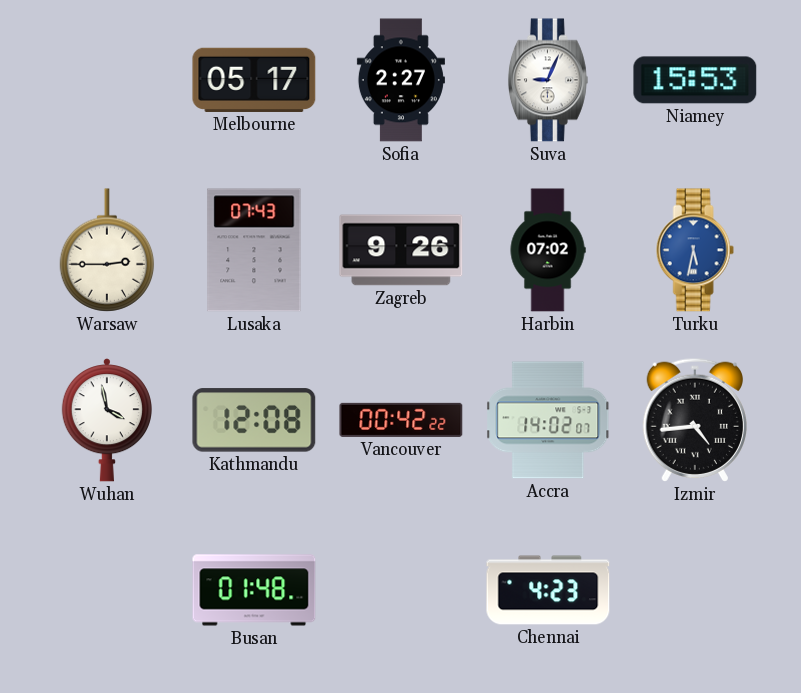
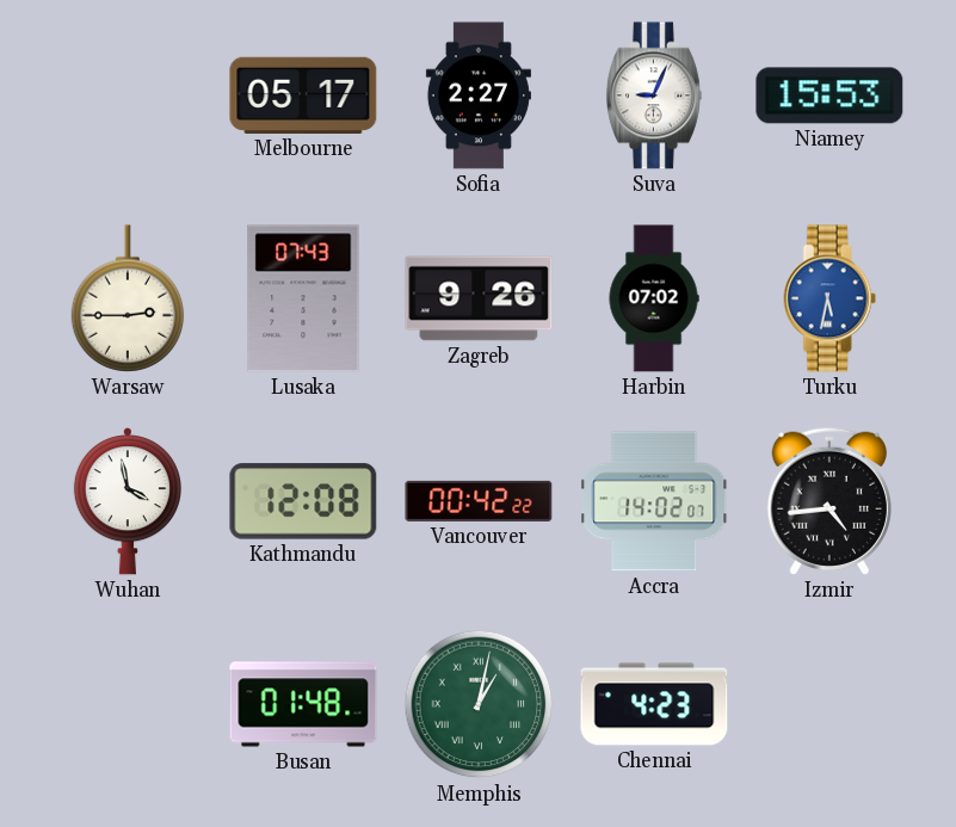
Memphis: none -> 1:02
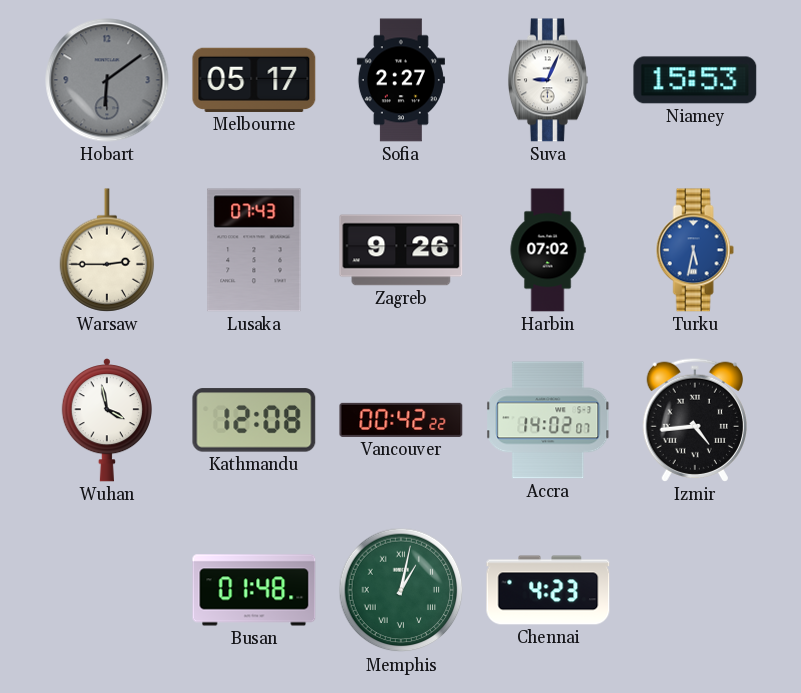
Hobart: none -> 6:09
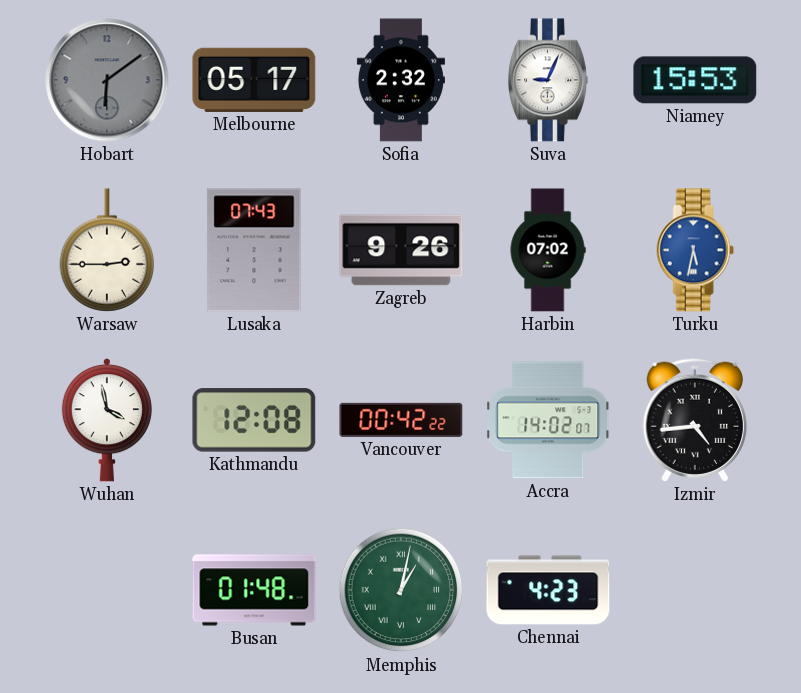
Sofia: 2:27 -> 2:32
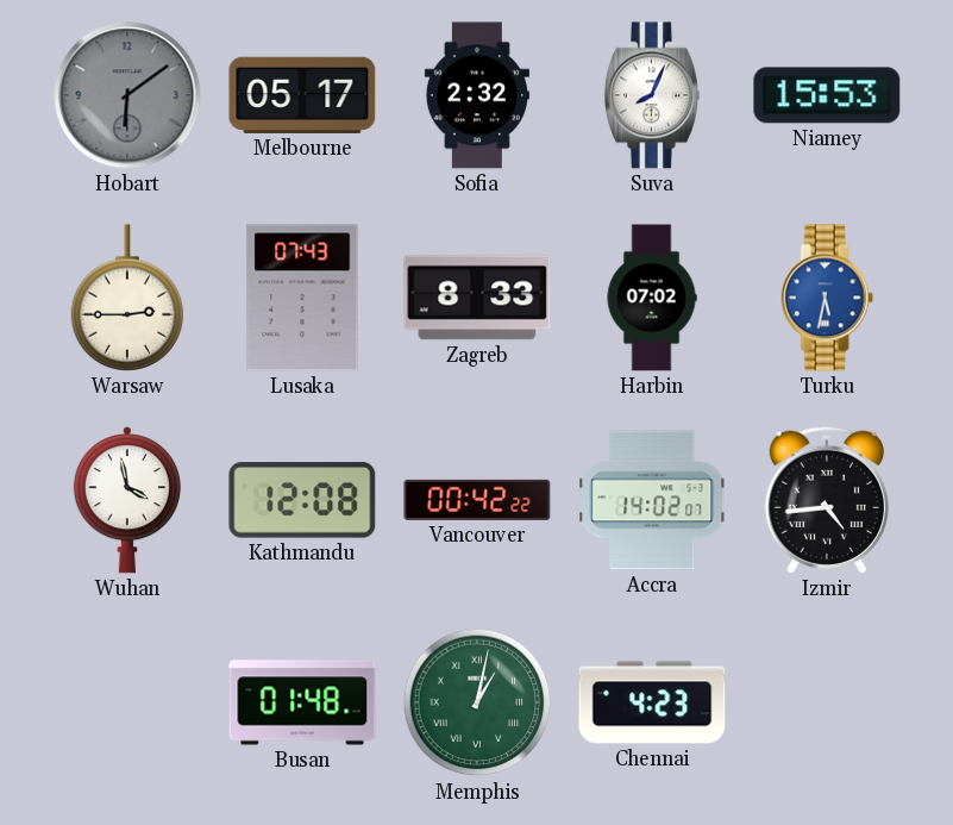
Suva: 9:04 -> 8:04
Zagreb: 9:26 -> 8:33
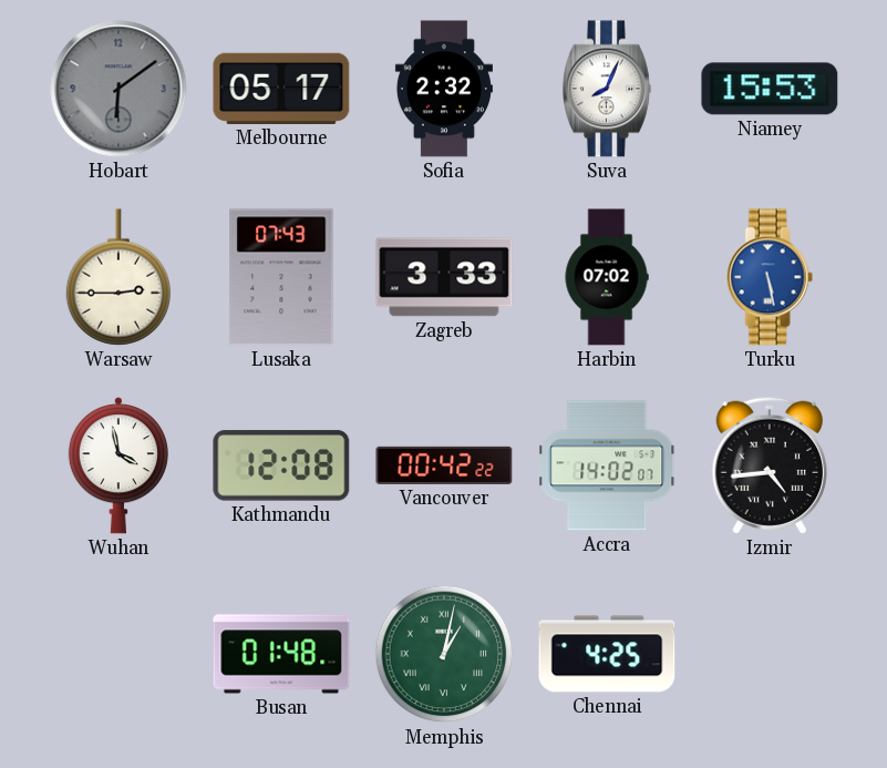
Zagreb: 8:33 -> 3:33
Turku: 5:32 -> 5:28
Chennai: 4:23 -> 4:25
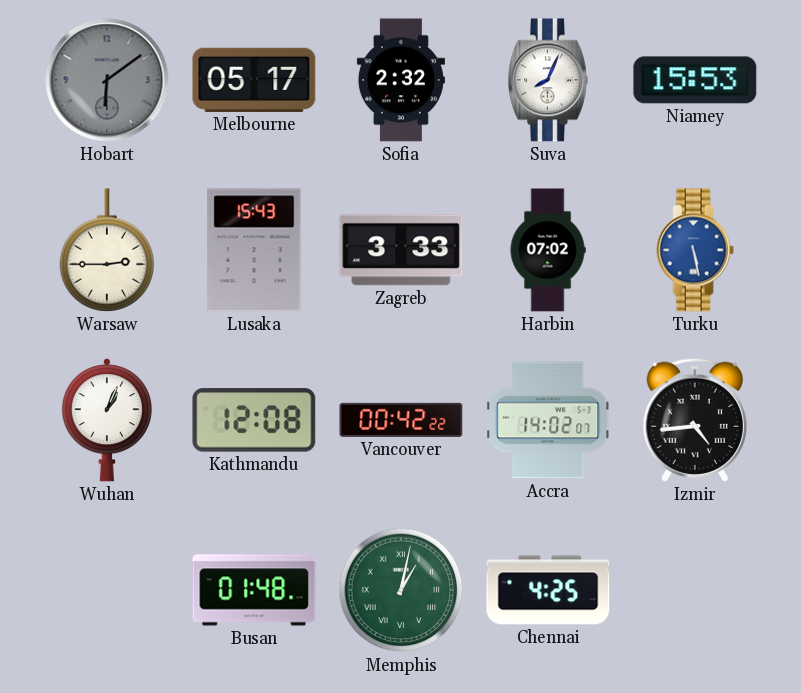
Lusaka: 07:43 -> 15:43
Wuhan: 3:58 -> 1:04
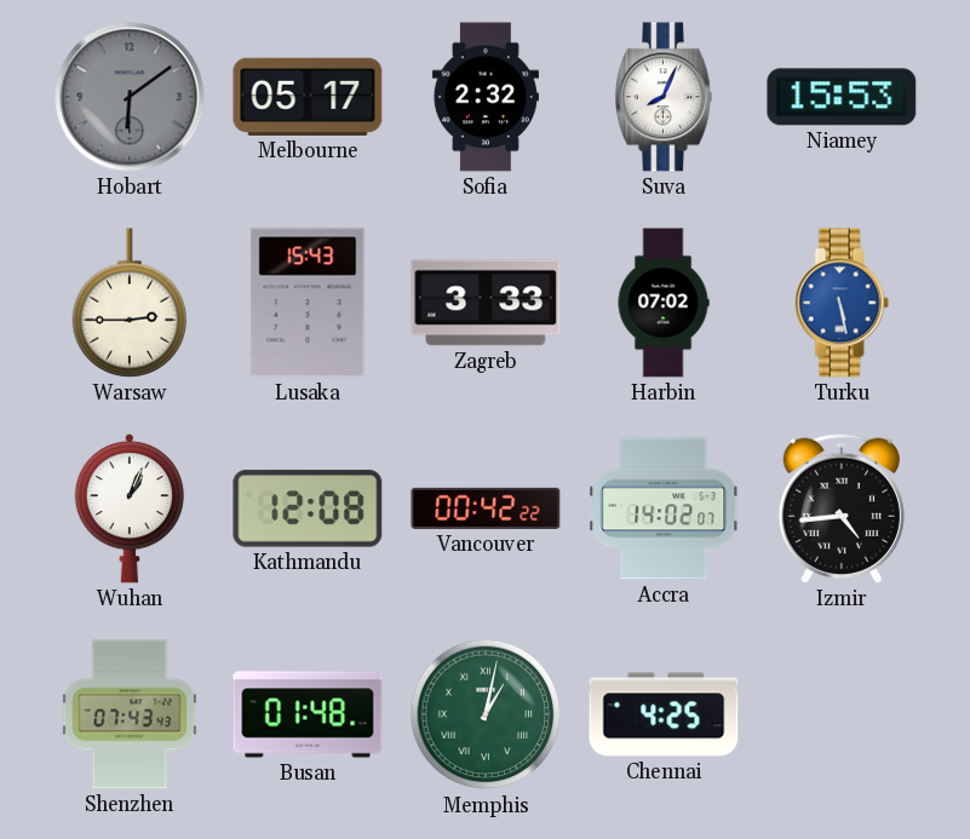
Shenzhen: none -> 07:43
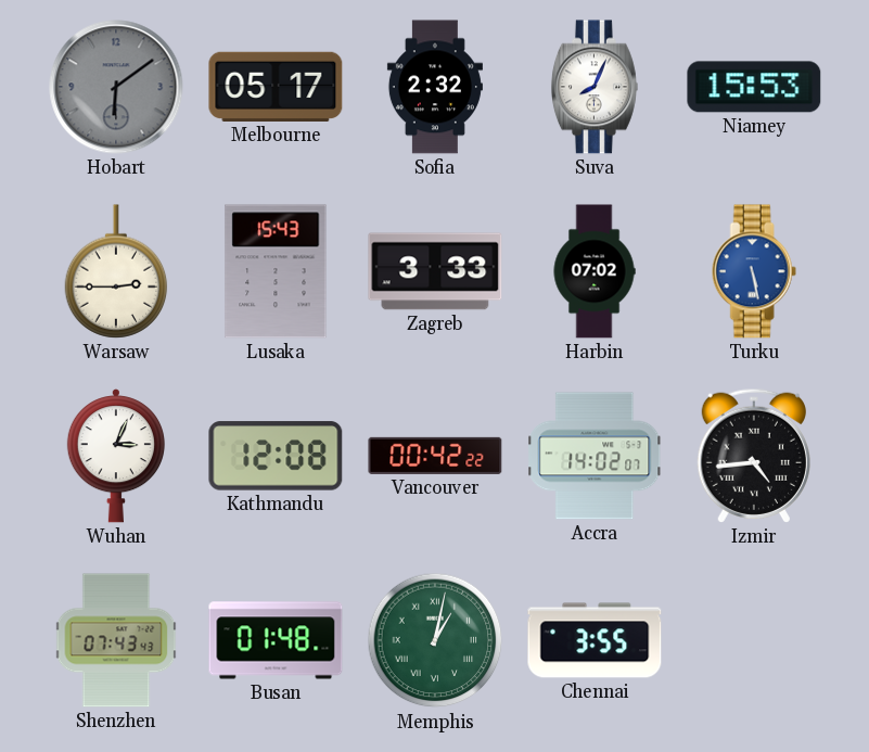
Wuhan: 1:04 -> 3:04
Chennai: 4:25 -> 3:55
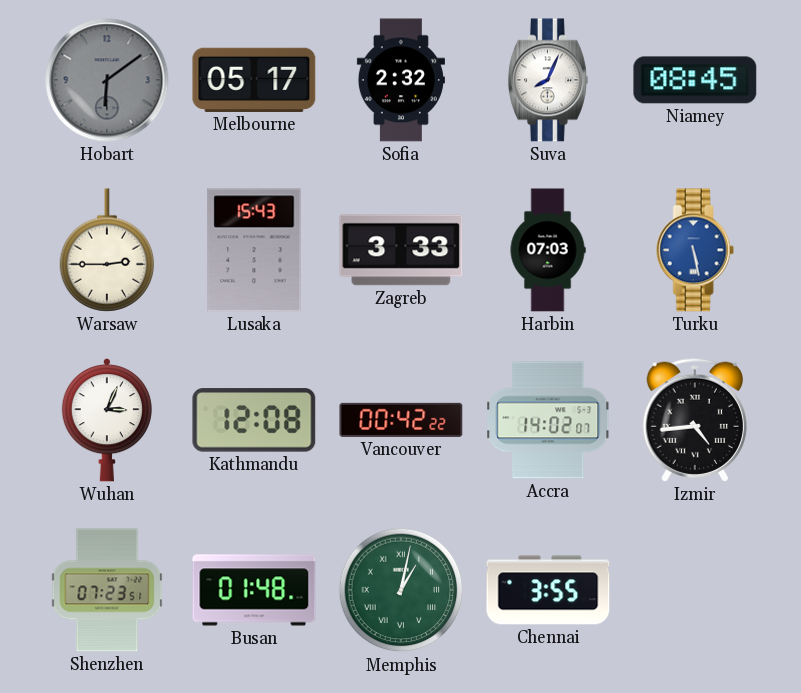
Niamey: 15:53 -> 08:45
Harbin: 07:02 -> 07:03
Shenzhen: 07:43 -> 07:23
